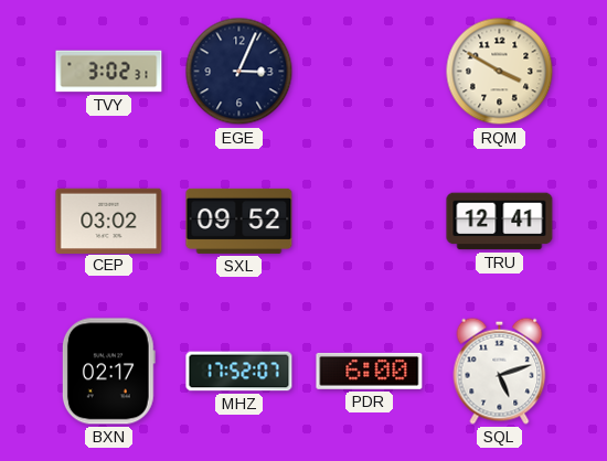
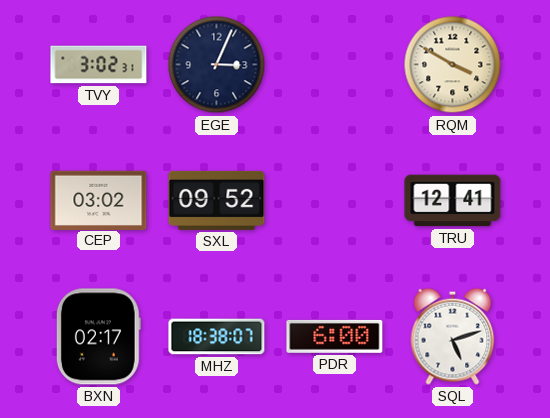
MHZ: 17:52 -> 18:38
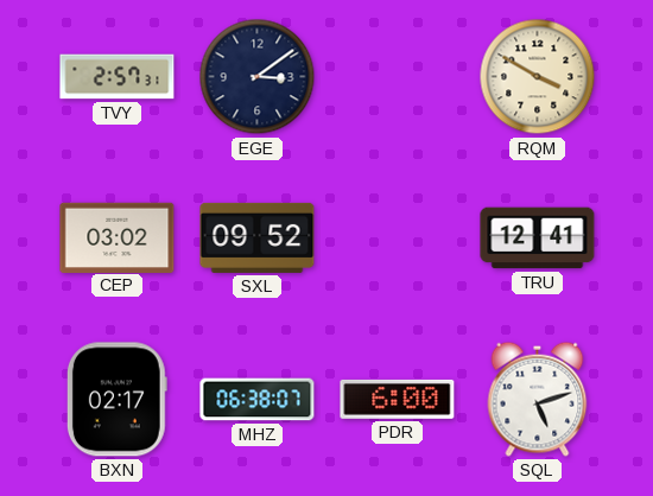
TVY: 3:02 -> 2:57
EGE: 3:04 -> 3:09
MHZ: 18:38 -> 06:38
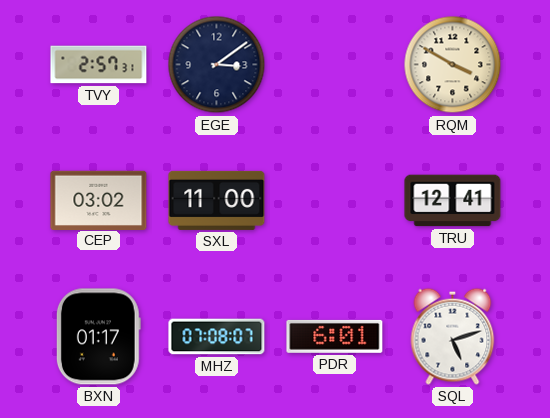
SXL: 09:52 -> 11:00
BXN: 02:17 -> 01:17
MHZ: 06:38 -> 07:08
PDR: 6:00 -> 6:01
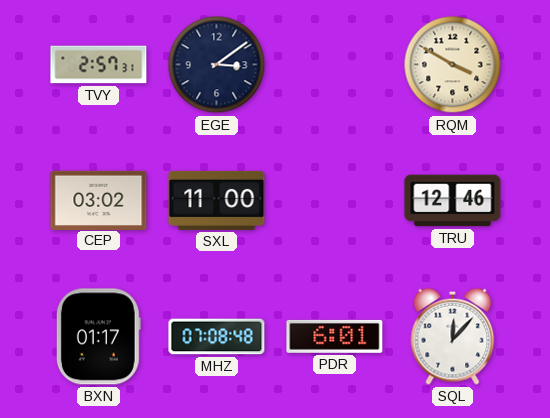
TRU: 12:41 -> 12:46
MHZ: 07:08:07 -> 07:08:48
SQL: 5:12 -> 12:07
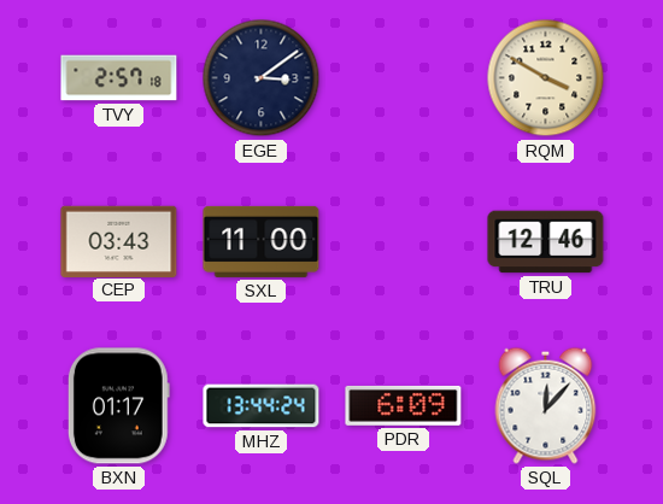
TVY: 2:57:31 -> 2:57:18
CEP: 03:02 -> 03:43
MHZ: 07:08 -> 13:44
PDR: 6:01 -> 6:09
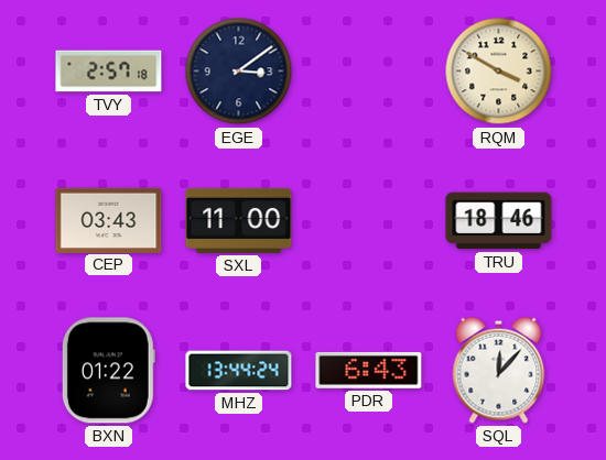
TRU: 12:46 -> 18:46
BXN: 01:17 -> 01:22
PDR: 6:09 -> 6:43
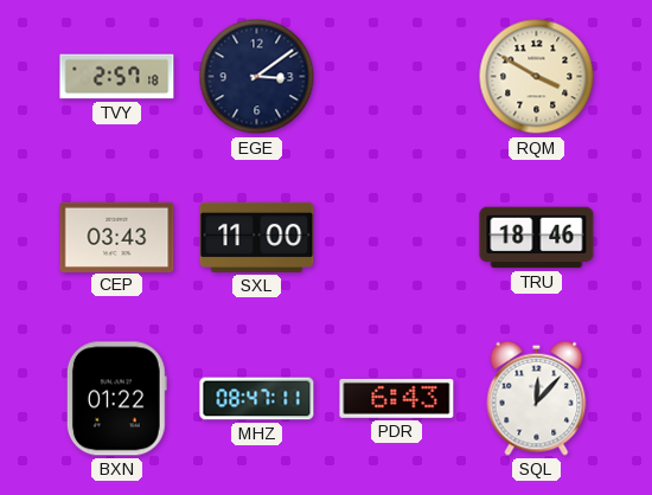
MHZ: 13:44 -> 08:47
